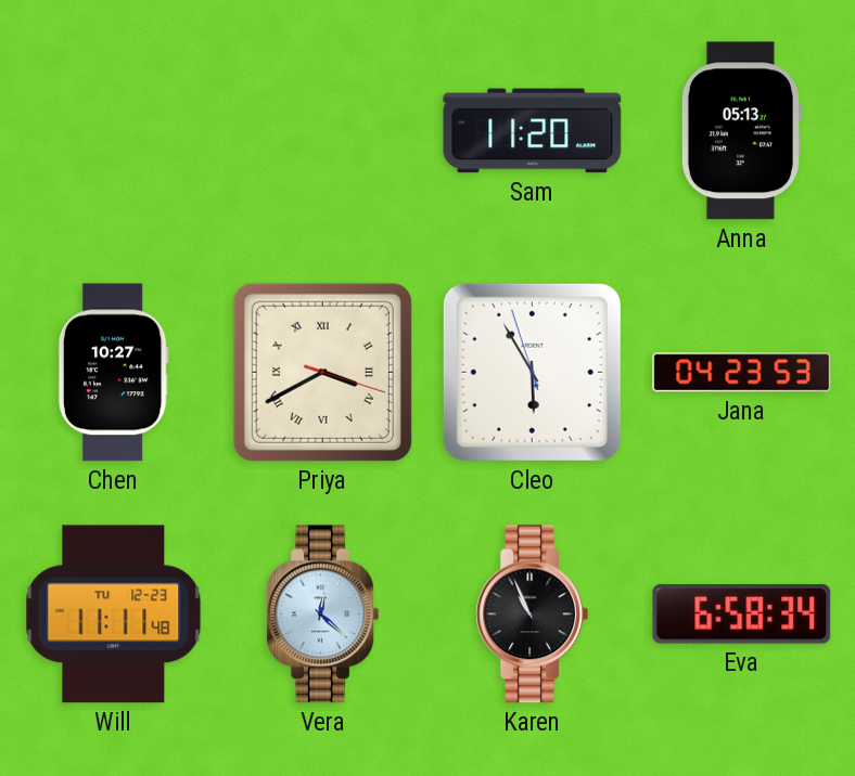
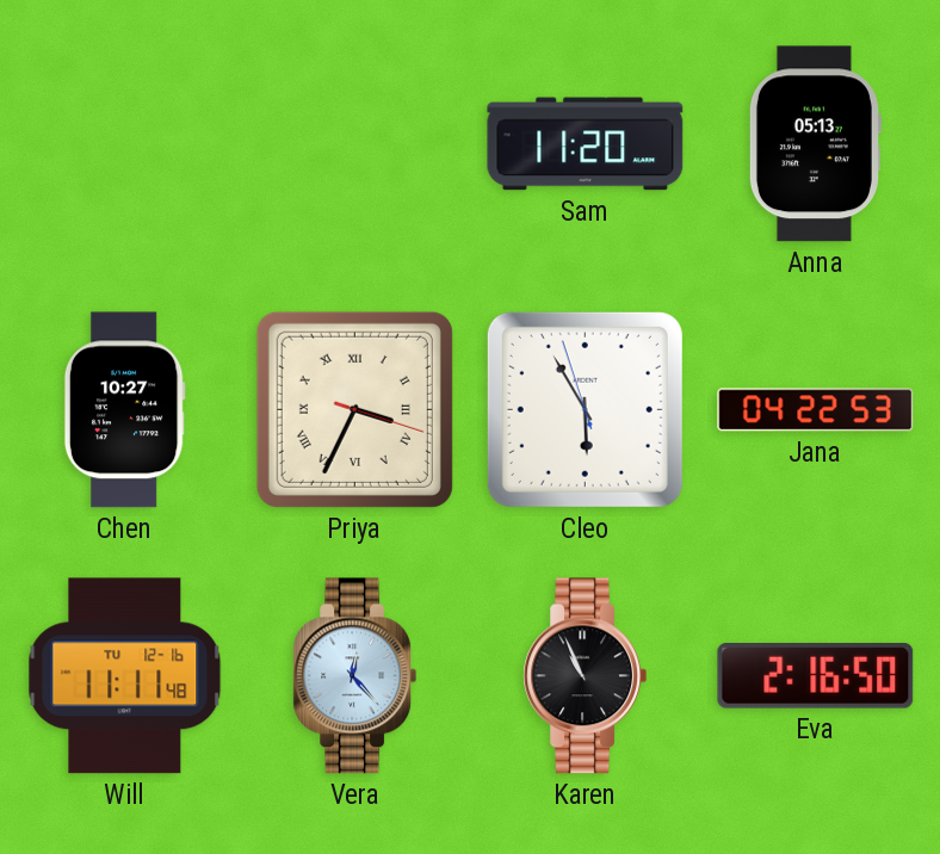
Priya: 3:40 -> 3:34
Jana: 04:23 -> 04:22
Will date: TU 12-23 -> TU 12-16
Vera: 12:22 -> 12:23
Eva: 6:58 -> 2:16
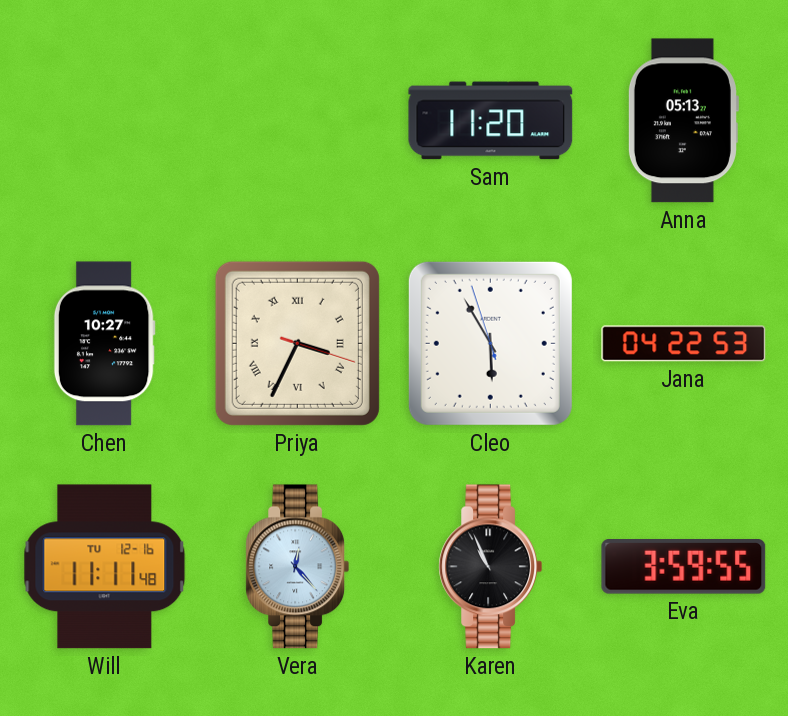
Eva: 2:16 -> 3:59
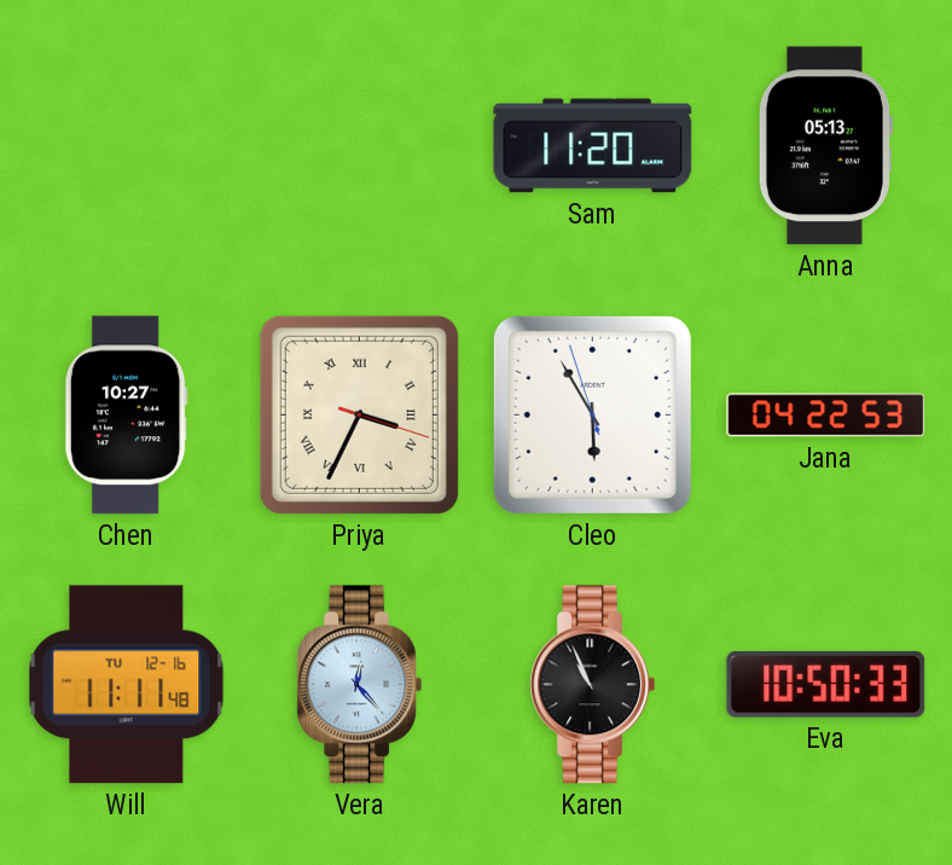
Eva: 3:59 -> 10:50
